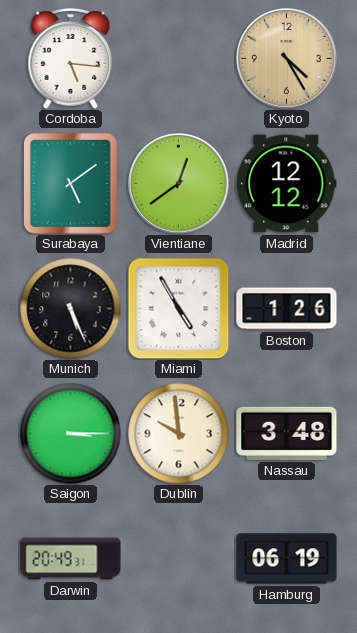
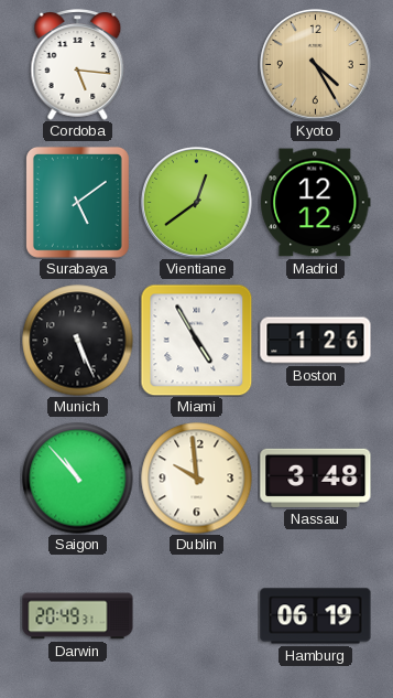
Saigon: 3:15 -> 10:53
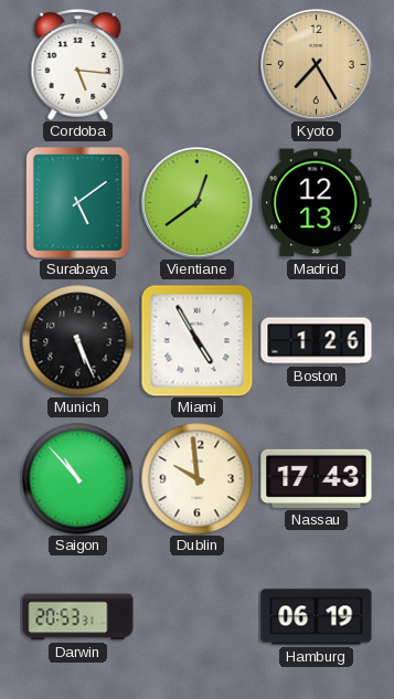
Kyoto: 4:25 -> 7:25
Madrid: 12:12 -> 12:13
Nassau: 3:48 -> 17:43
Darwin: 20:49 -> 20:53
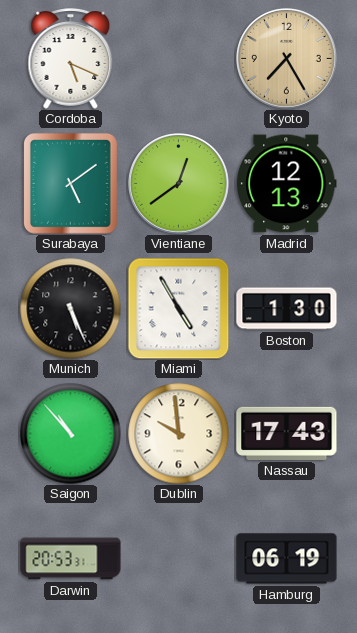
Cordoba: 5:16 -> 5:19
Boston: 1:26 -> 1:30
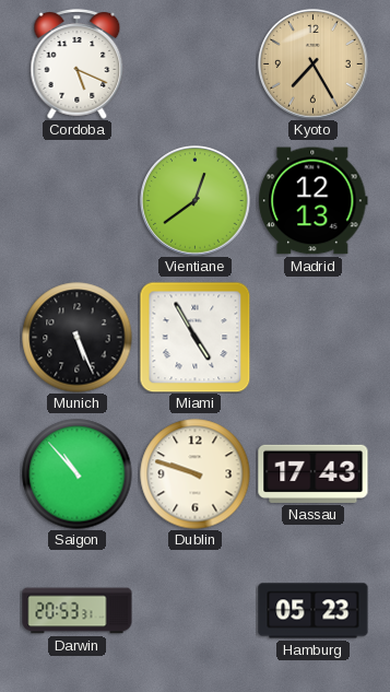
Surabaya: 5:09 -> none
Boston: 1:30 -> none
Dublin: 9:59 -> 9:48
Hamburg: 06:19 -> 05:23
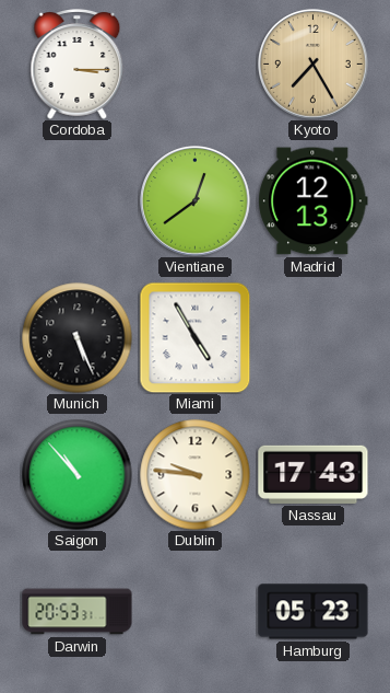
Cordoba: 5:19 -> 3:15
Dublin: 9:48 -> 9:46
